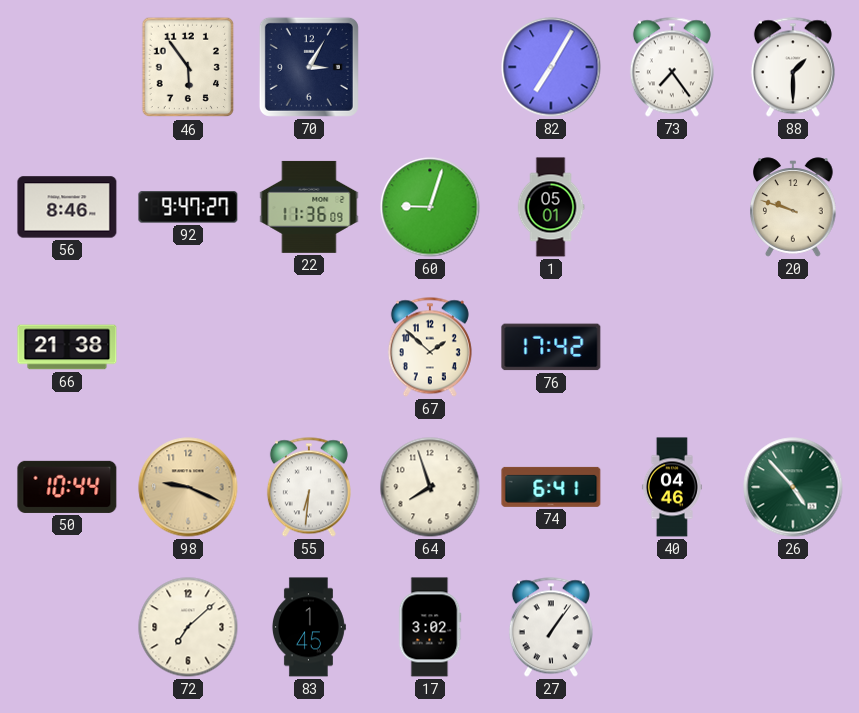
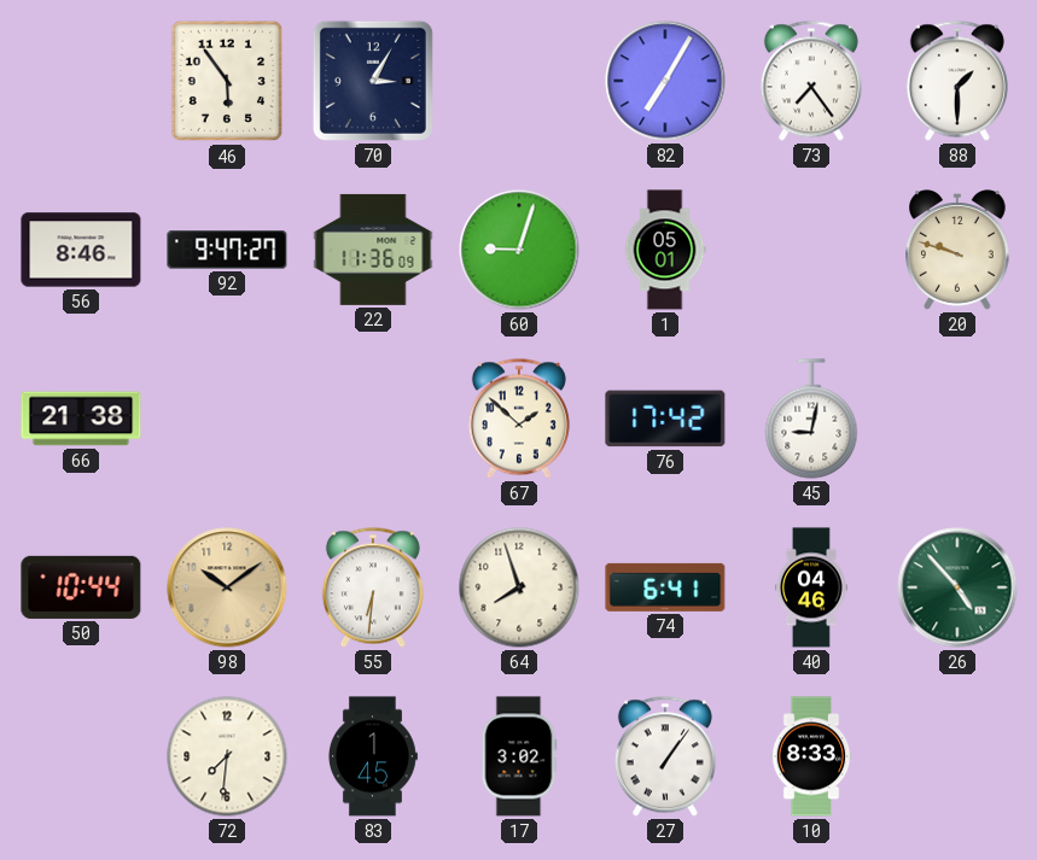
45: none -> 9:02
98: 9:19 -> 10:09
72: 7:08 -> 7:31
10: none -> 8:33
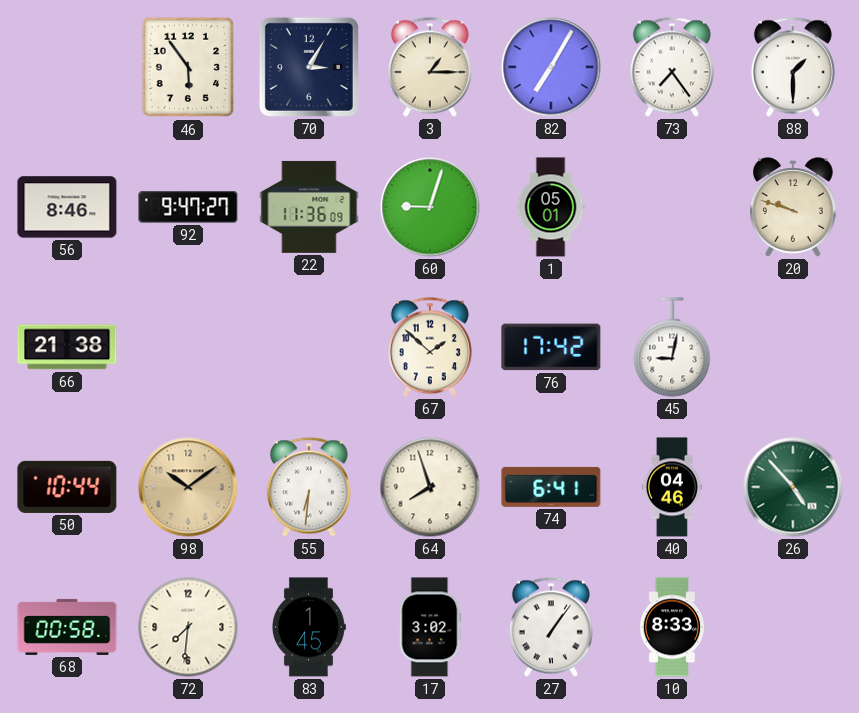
3: none -> 1:15
68: none -> 00:58
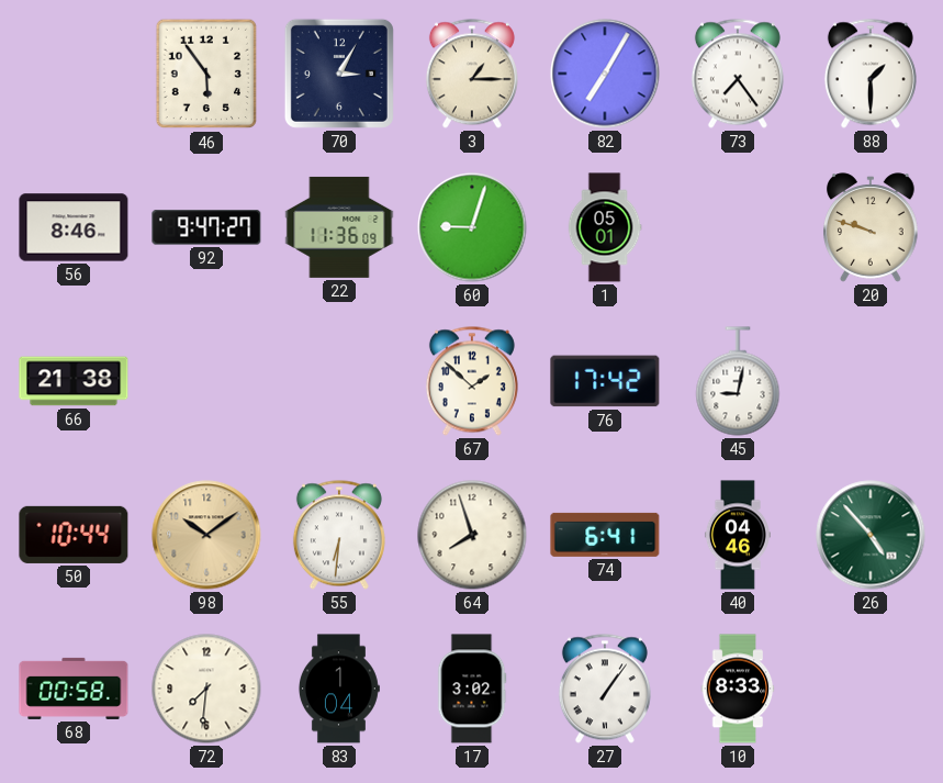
83: 1:45 -> 1:04
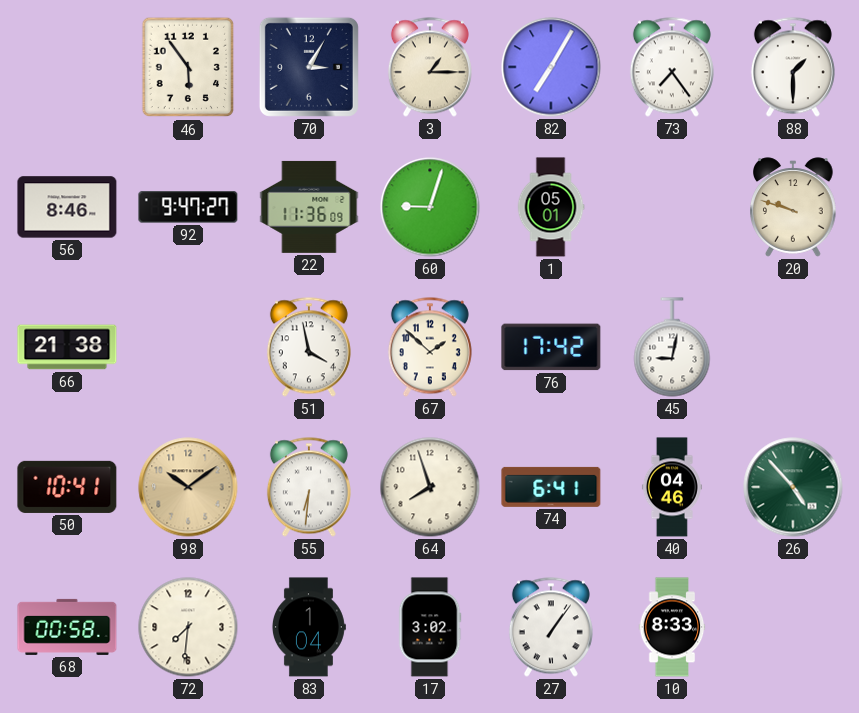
51: none -> 3:58
50: 10:44 -> 10:41
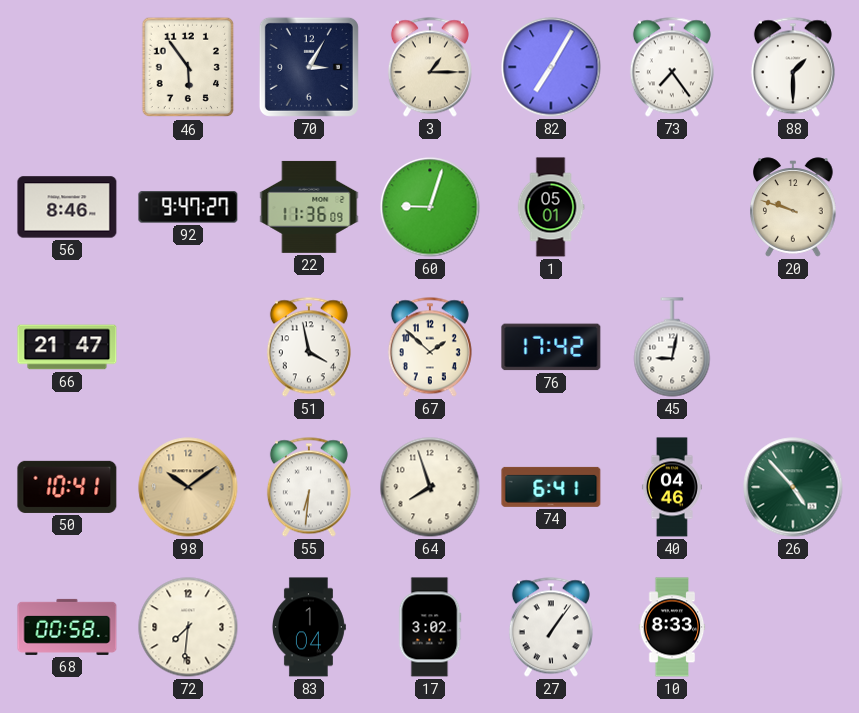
66: 21:38 -> 21:47
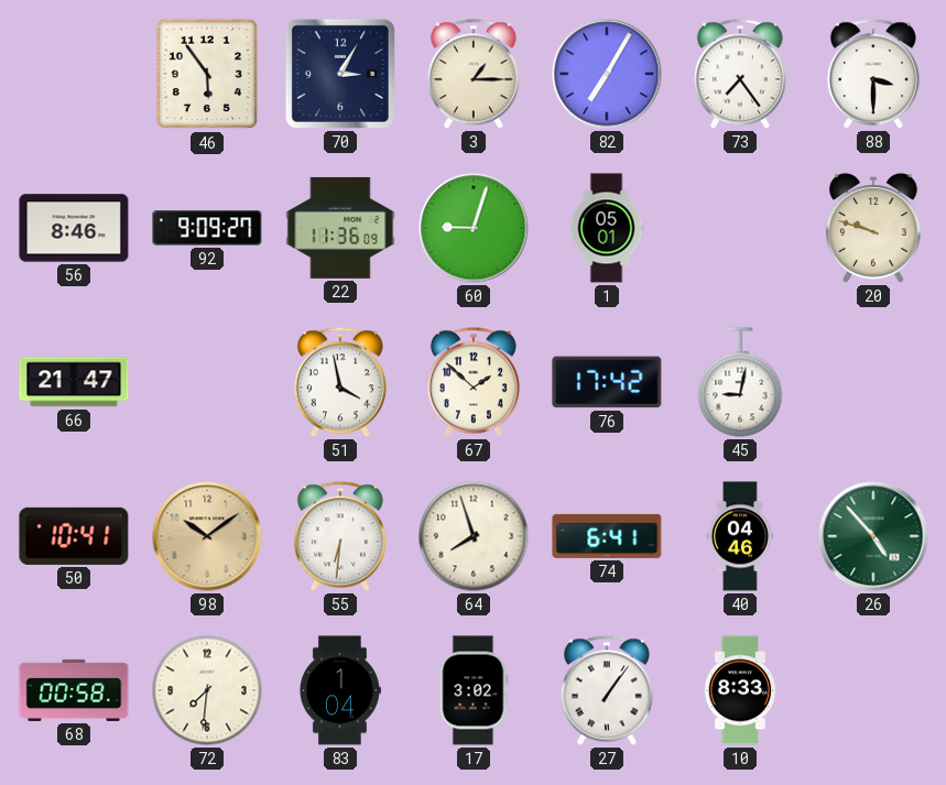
88: 1:30 -> 3:30
92: 9:47 -> 9:09
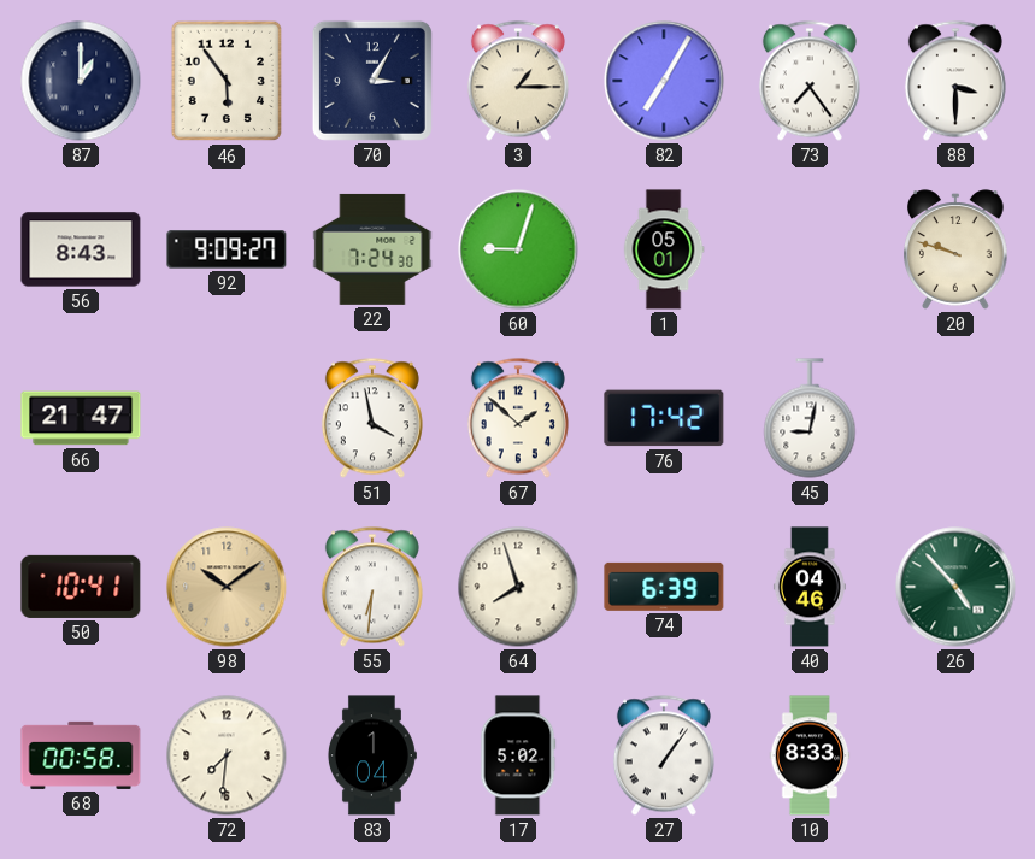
87: none -> 1:00
56: 8:46 -> 8:43
22: 11:36 -> 7:24
74: 6:41 -> 6:39
17: 3:02 -> 5:02
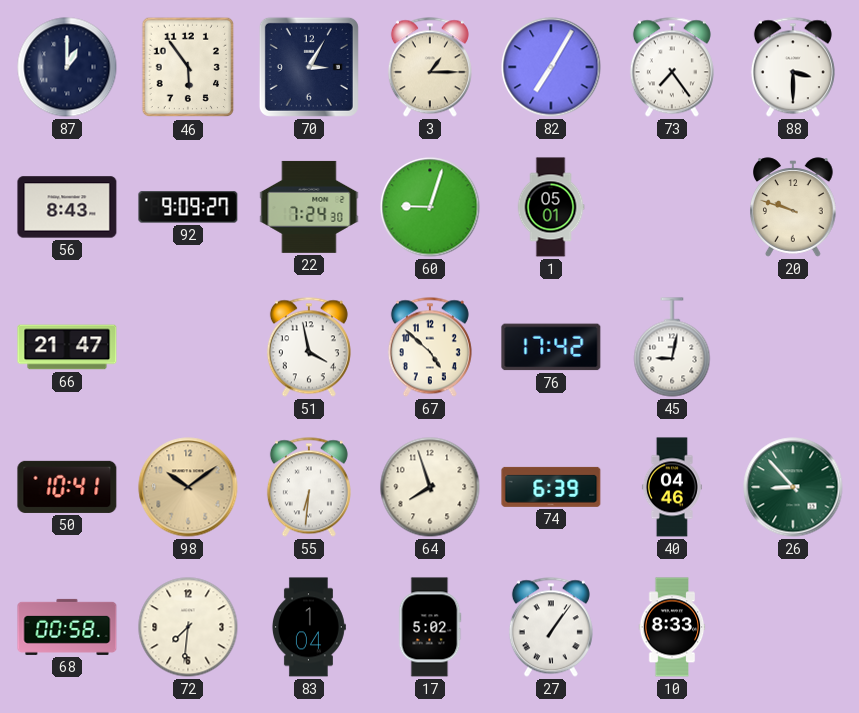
67: 1:52 -> 4:52
26: 4:53 -> 8:53
